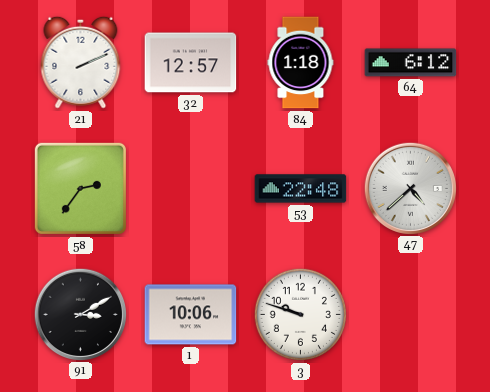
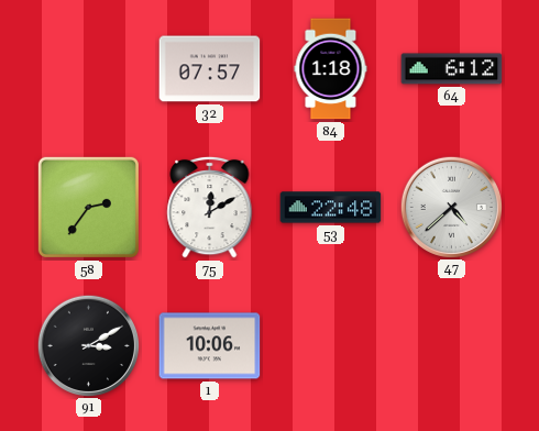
21: 2:11 -> none
32: 12:57 -> 07:57
75: none -> 12:10
3: 9:48 -> none
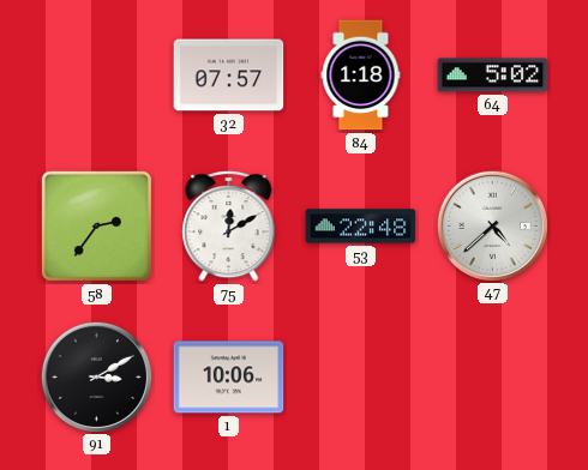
64: 6:12 -> 5:02
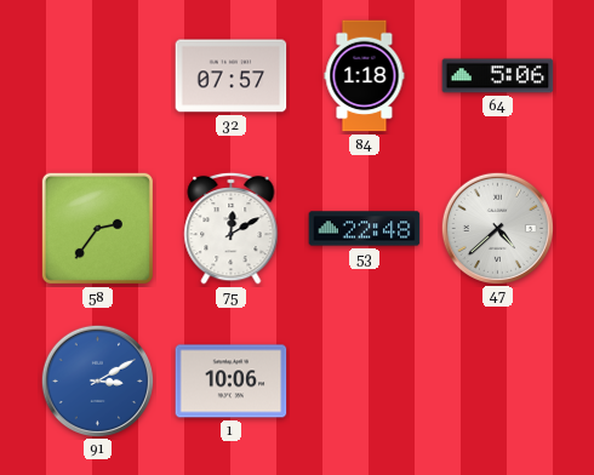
64: 5:02 -> 5:06
91 dial: black -> blue
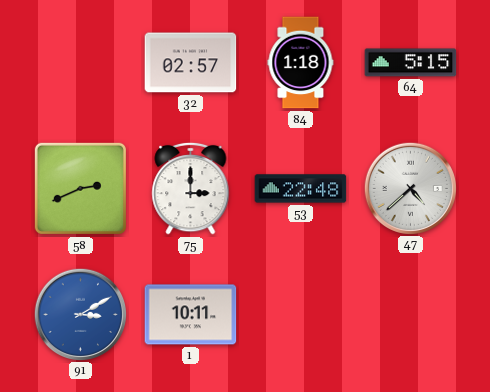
32: 07:57 -> 02:57
64: 5:06 -> 5:15
58: 2:36 -> 2:41
75: 12:10 -> 3:00
1: 10:06 -> 10:11
